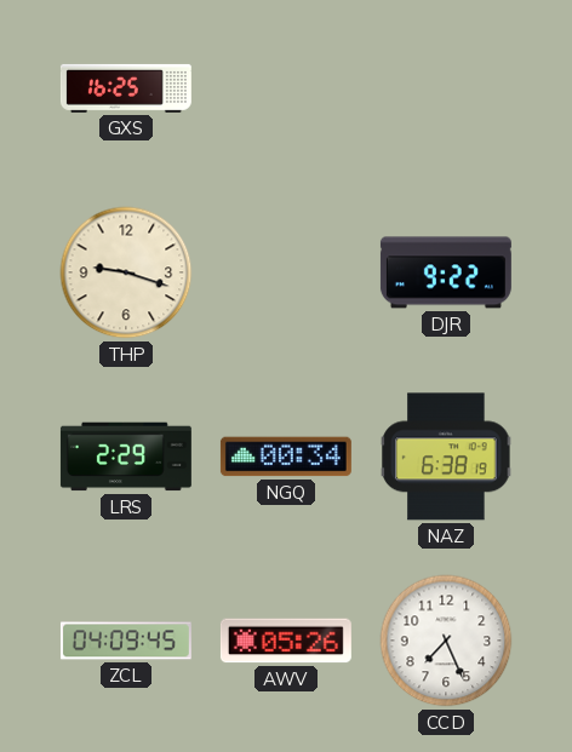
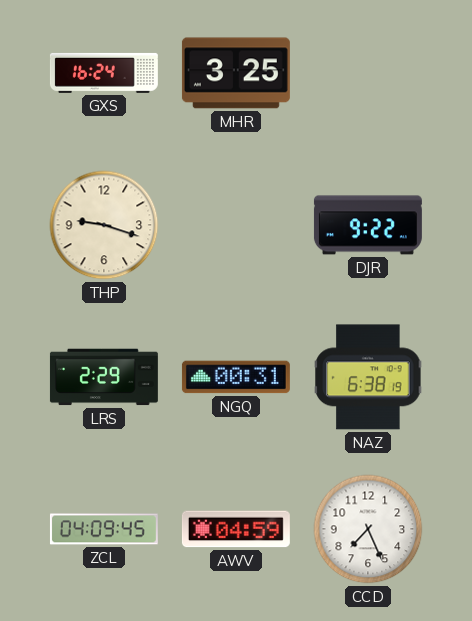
GXS: 16:25 -> 16:24
MHR: none -> 3:25
NGQ: 00:34 -> 00:31
AWV: 05:26 -> 04:59
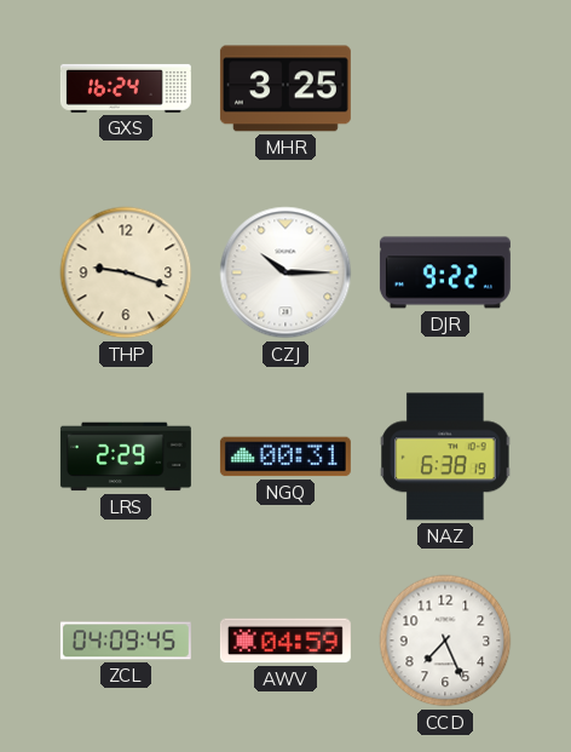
CZJ: none -> 10:15
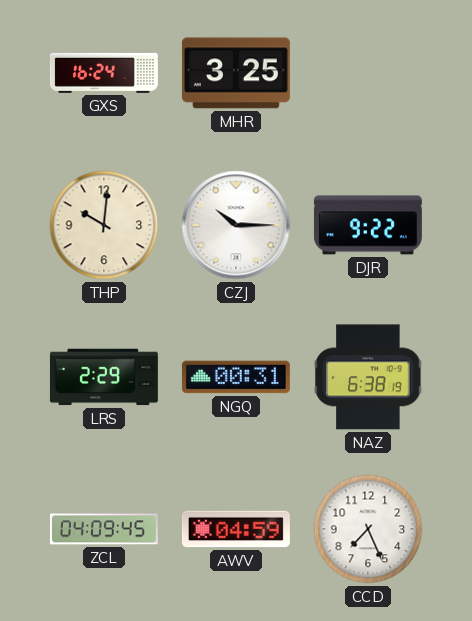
THP: 9:18 -> 10:01
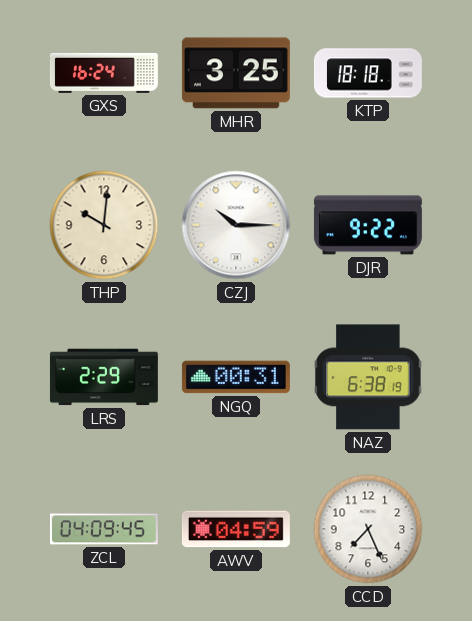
KTP: none -> 18:18
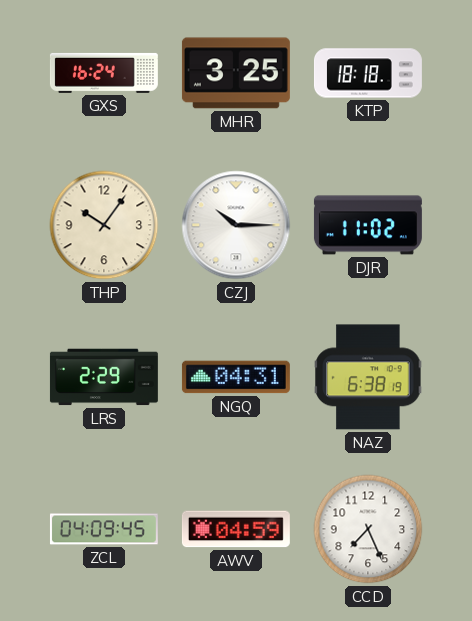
THP: 10:01 -> 10:06
DJR: 9:22 -> 11:02
NGQ: 00:31 -> 04:31
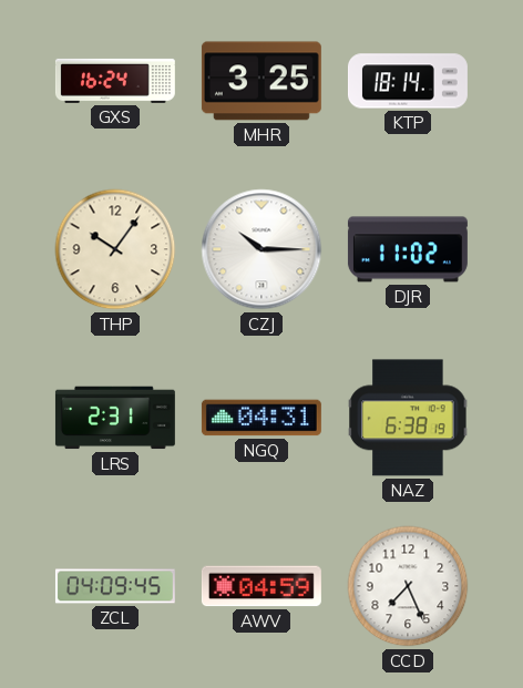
KTP: 18:18 -> 18:14
LRS: 2:29 -> 2:31
